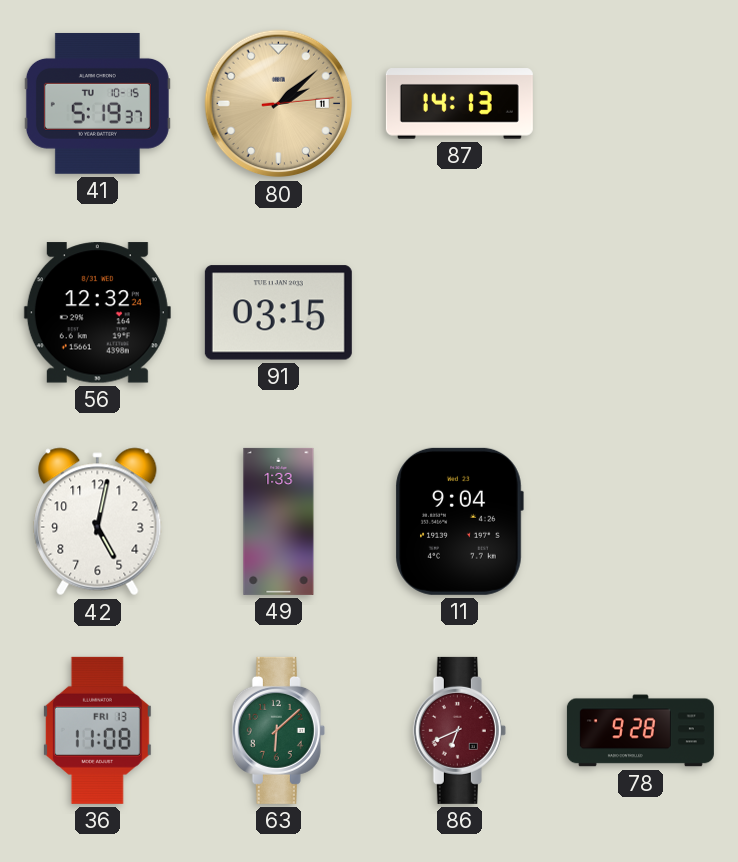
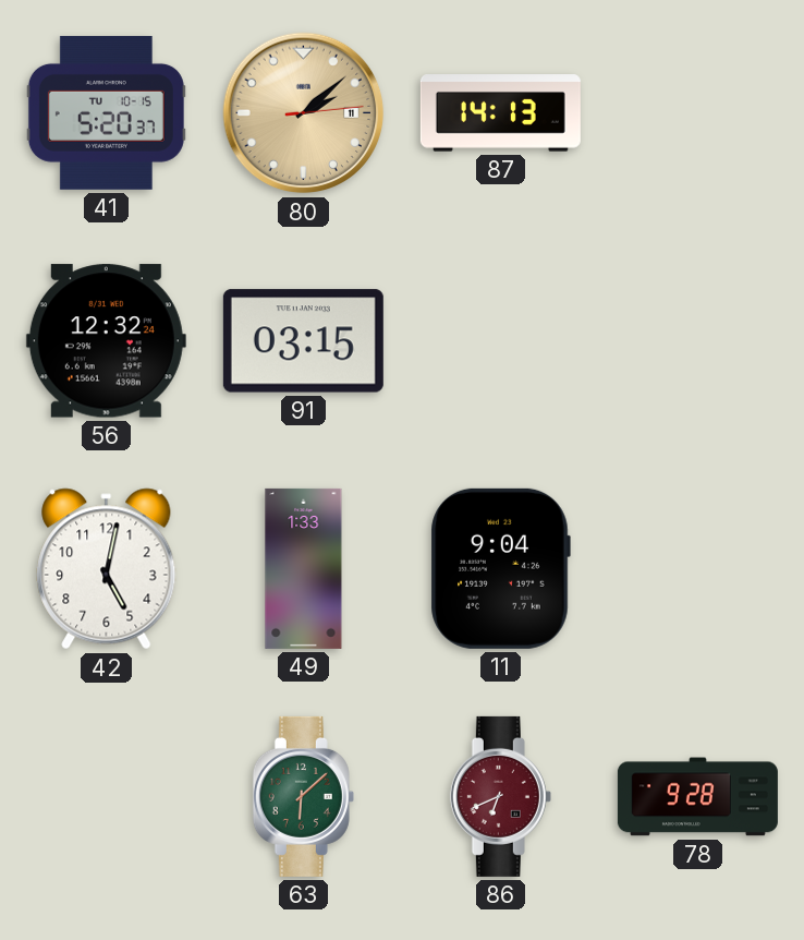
41: 5:19 -> 5:20
36: 11:08 -> none
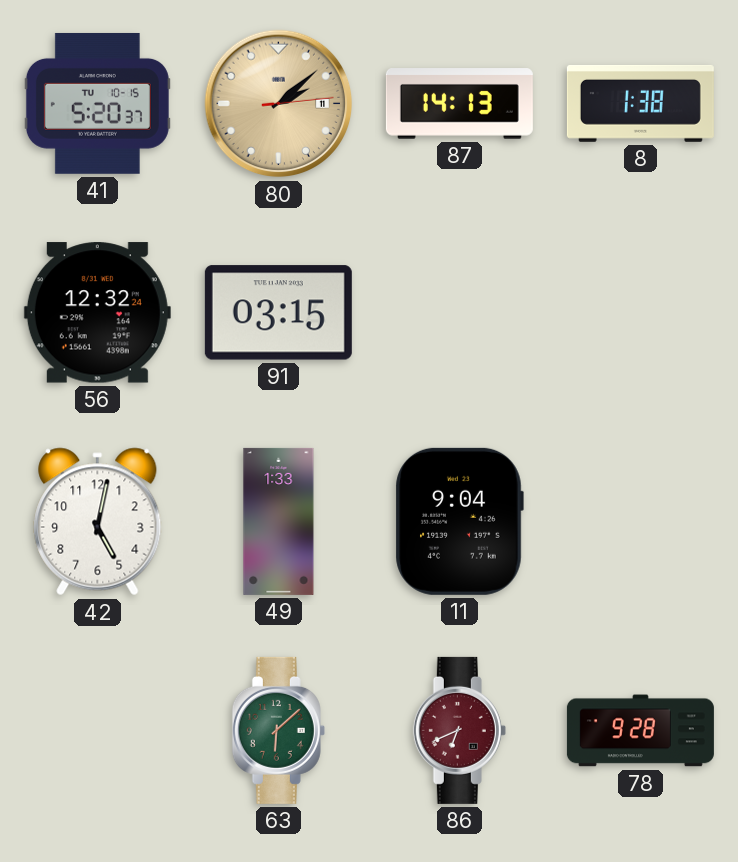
8: none -> 1:38
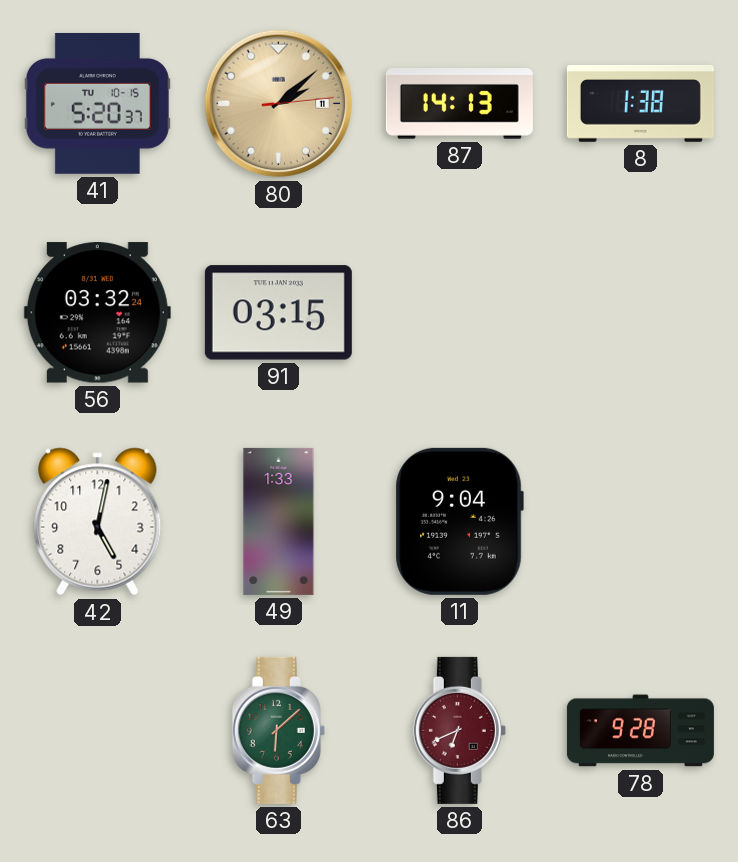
56: 12:32 -> 03:32
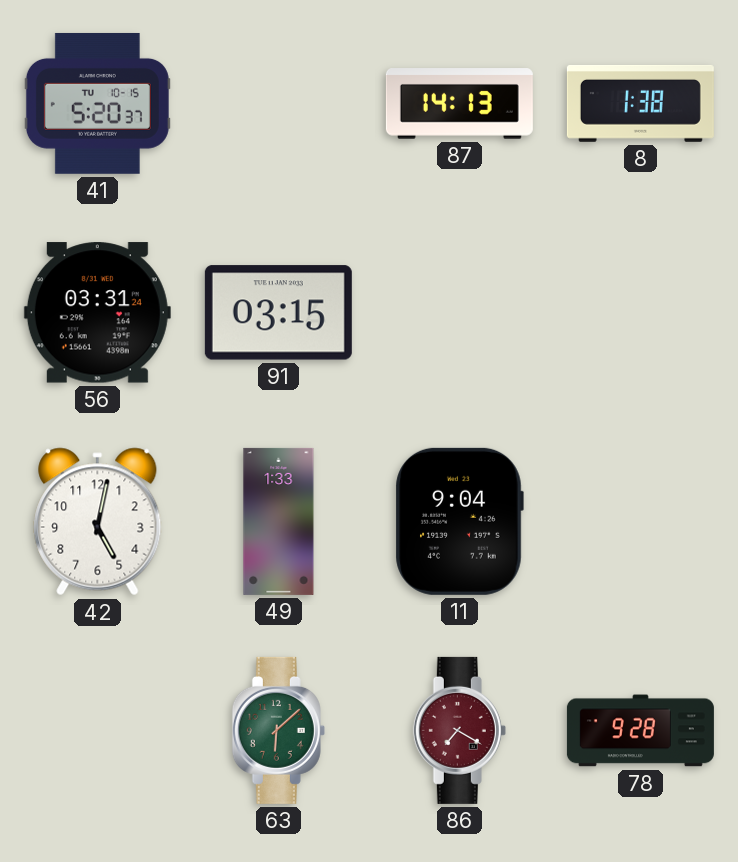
80: 2:08 -> none
56: 03:32 -> 03:31
86: 6:41 -> 7:20
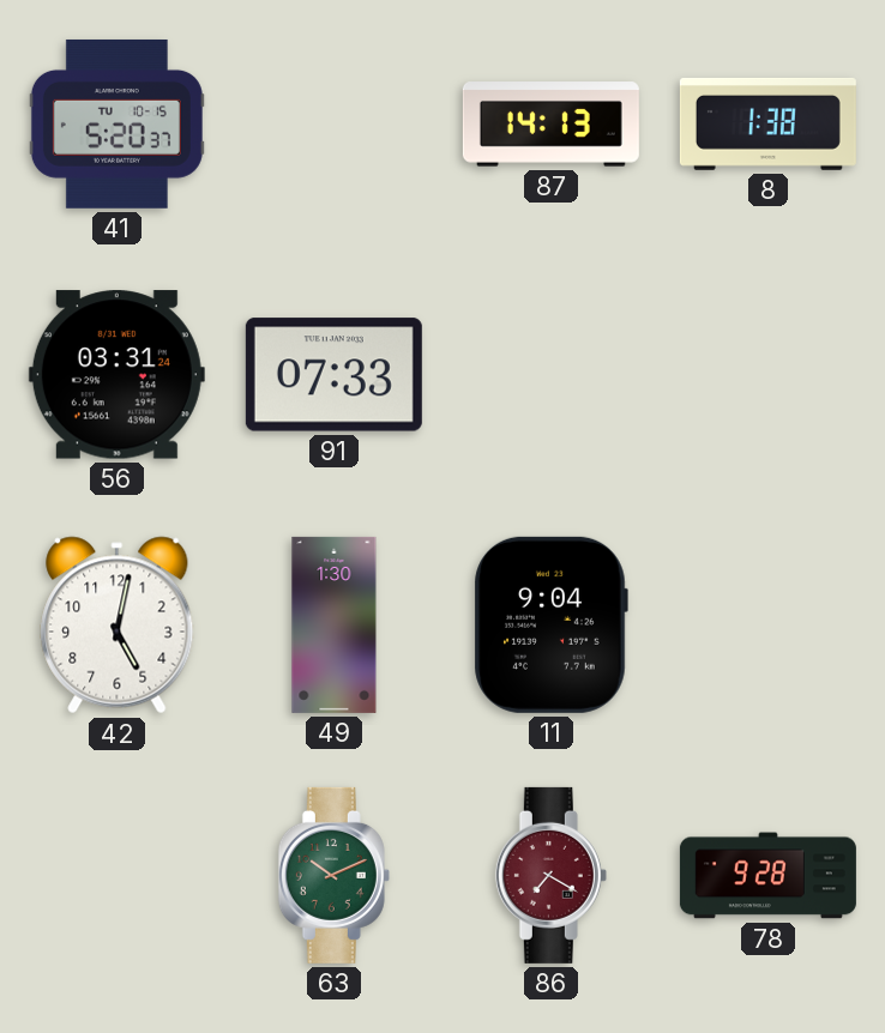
91: 03:15 -> 07:33
49: 1:33 -> 1:30
63: 6:08 -> 10:11
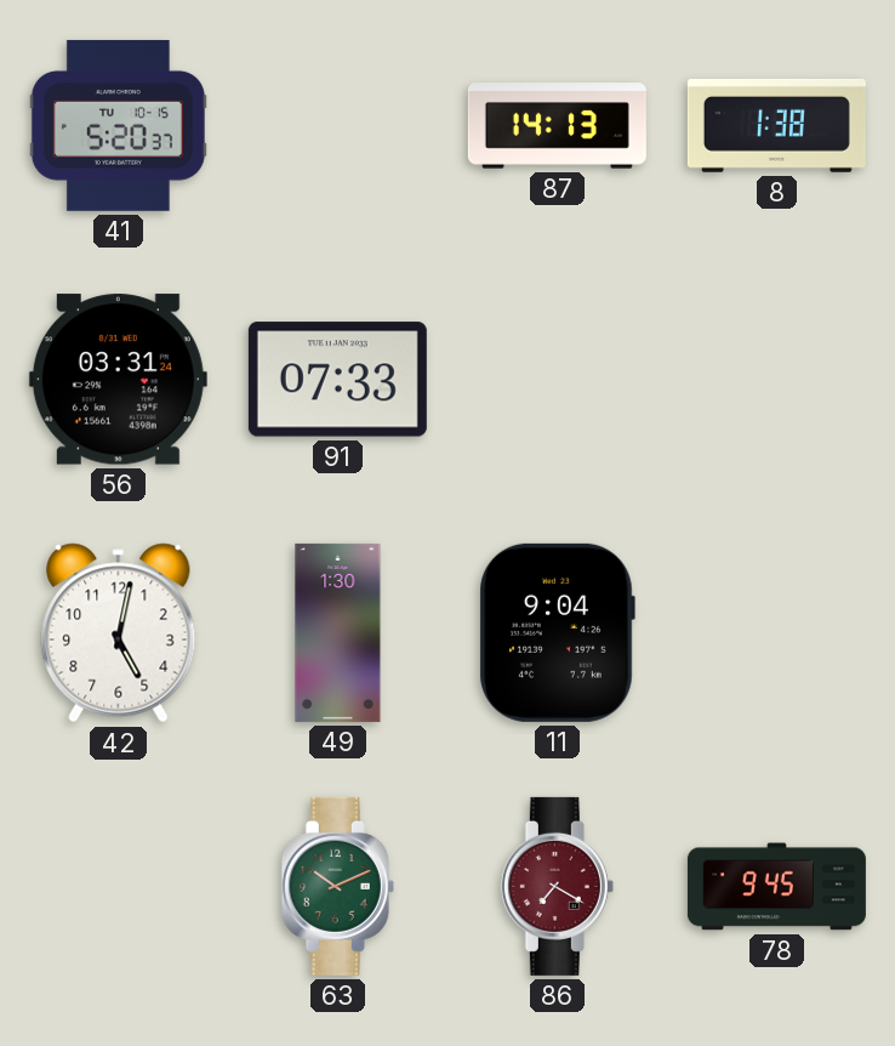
78: 9:28 -> 9:45
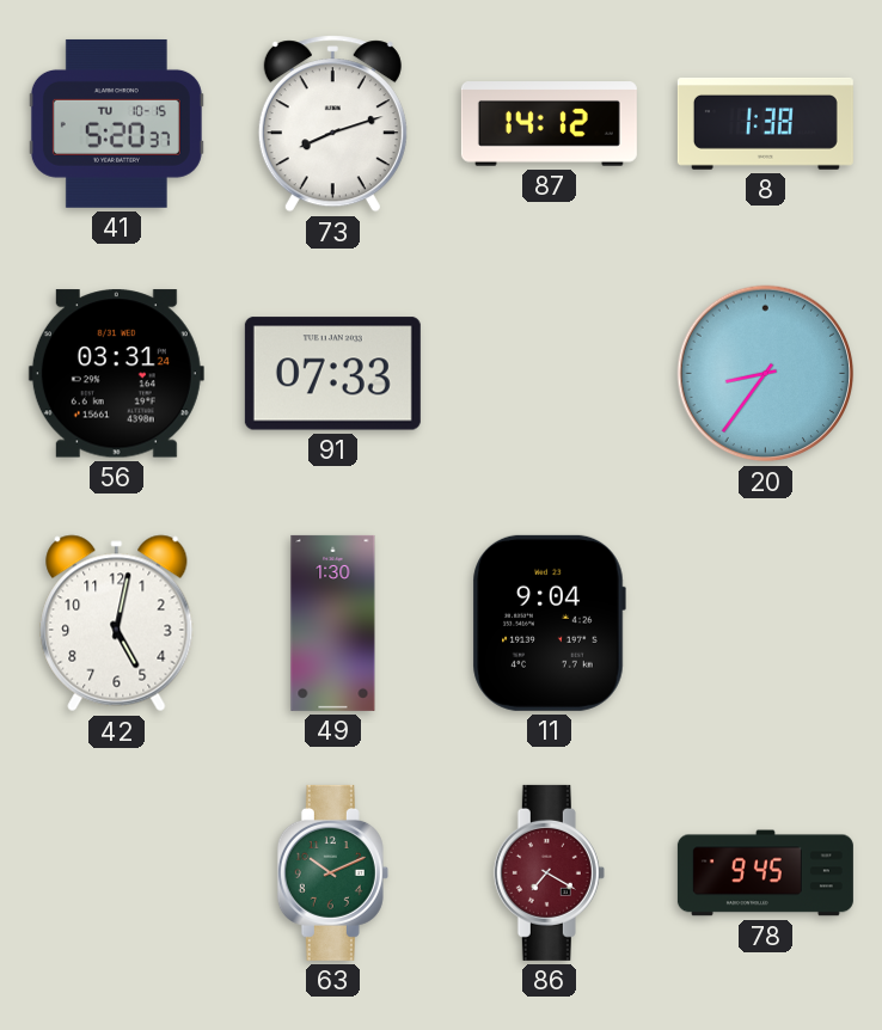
73: none -> 8:12
87: 14:13 -> 14:12
20: none -> 8:36
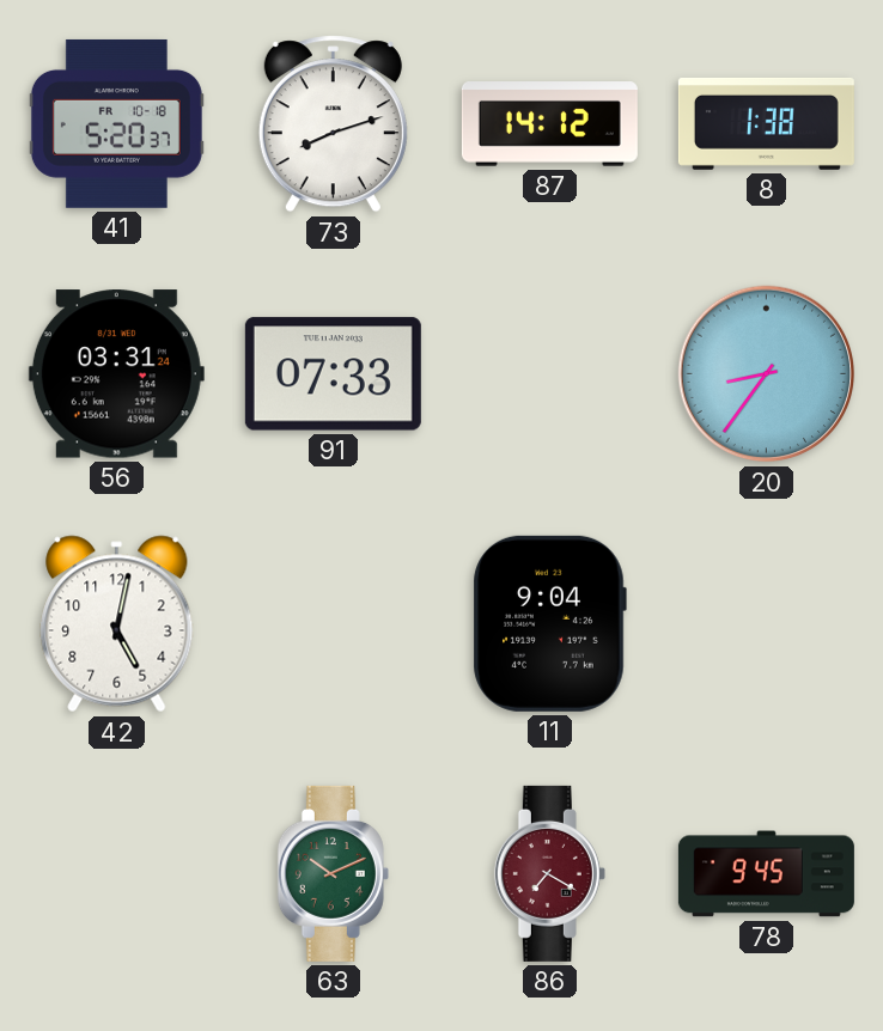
41 date: TU 10-15 -> FR 10-18
49: 1:30 -> none
